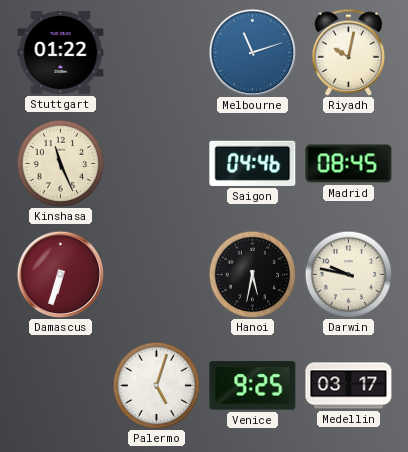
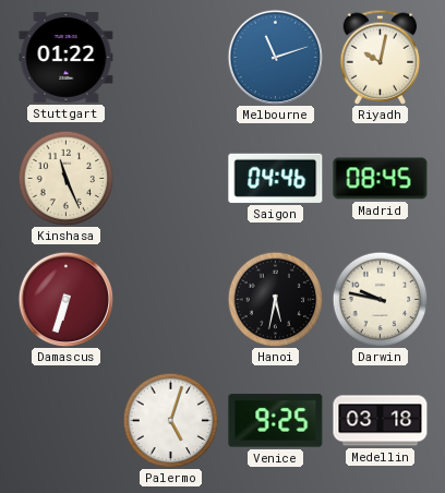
Medellin: 03:17 -> 03:18
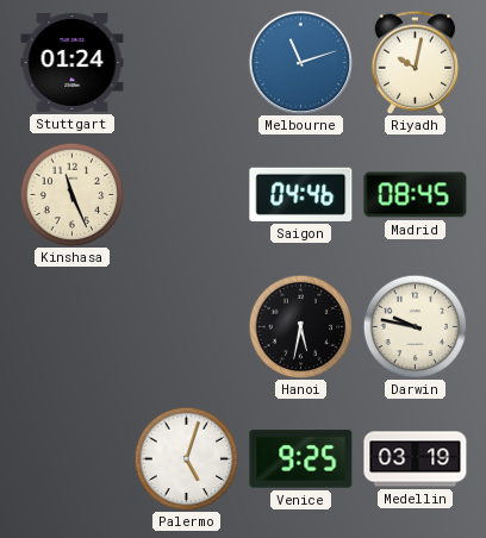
Stuttgart: 01:22 -> 01:24
Damascus: 6:33 -> none
Medellin: 03:18 -> 03:19
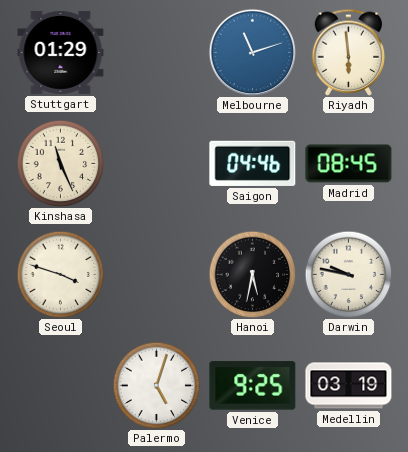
Stuttgart: 01:24 -> 01:29
Riyadh: 10:02 -> 5:59
Seoul: none -> 3:48
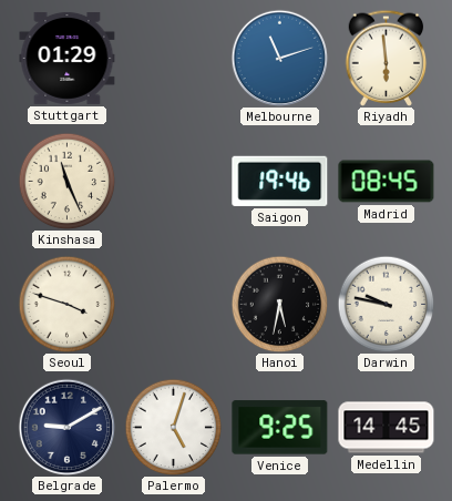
Saigon: 04:46 -> 19:46
Belgrade: none -> 9:10
Medellin: 03:19 -> 14:45
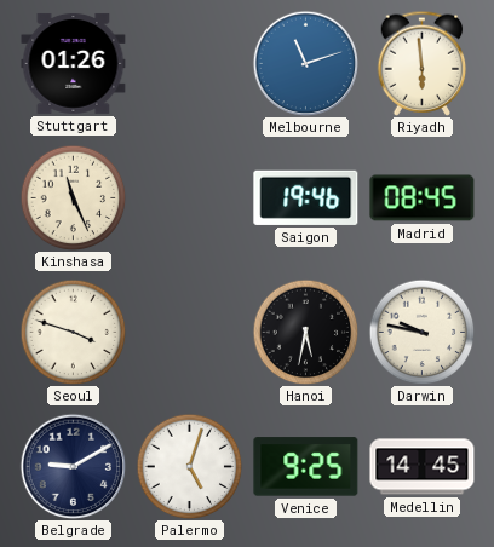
Stuttgart: 01:29 -> 01:26
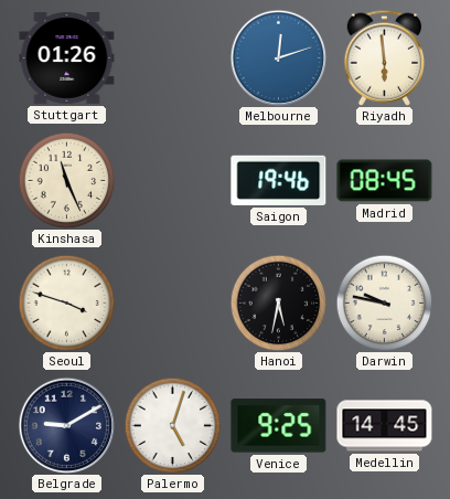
Melbourne: 11:12 -> 12:12
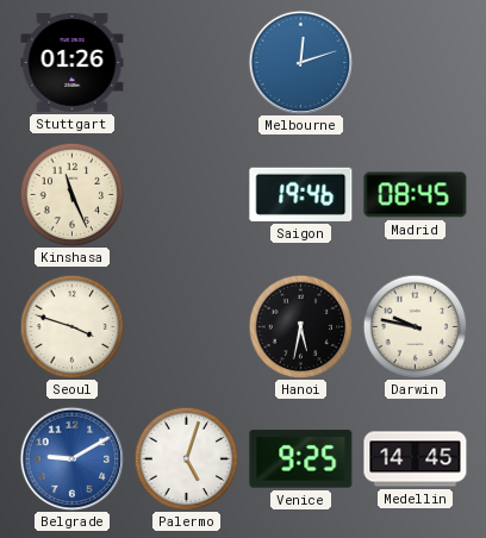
Riyadh: 5:59 -> none
Belgrade dial: navy -> blue
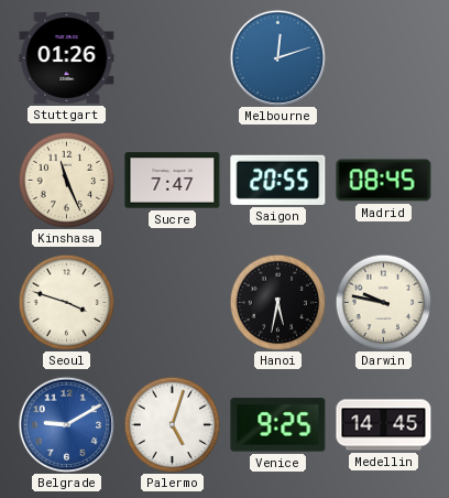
Sucre: none -> 7:47
Saigon: 19:46 -> 20:55
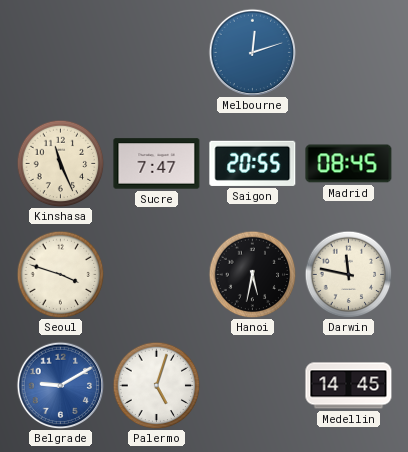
Stuttgart: 01:26 -> none
Darwin: 9:47 -> 11:47
Venice: 9:25 -> none
